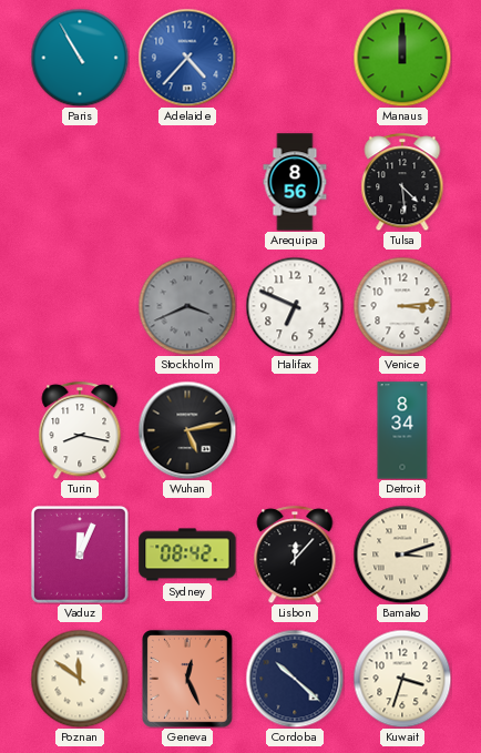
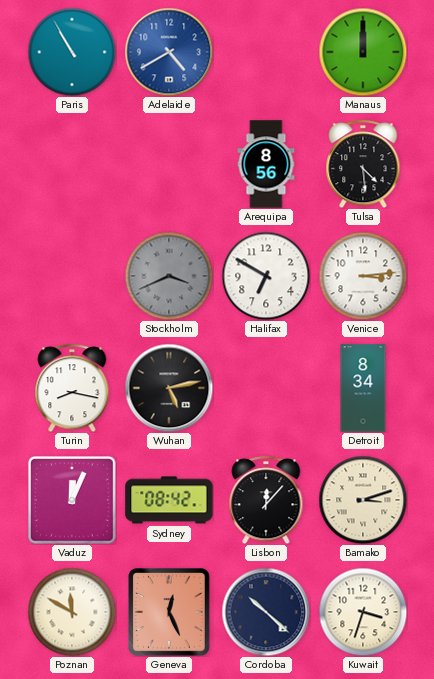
Adelaide: 4:37 -> 4:40
Halifax: 6:49 -> 6:50
Poznan: 11:51 -> 11:50
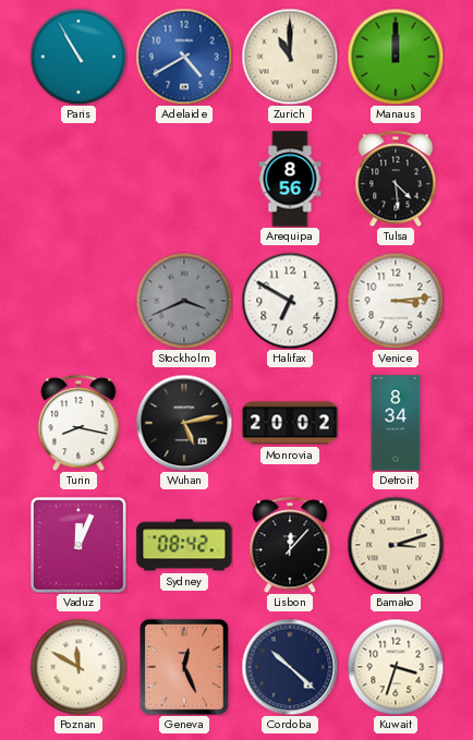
Zurich: none -> 11:00
Monrovia: none -> 20:02
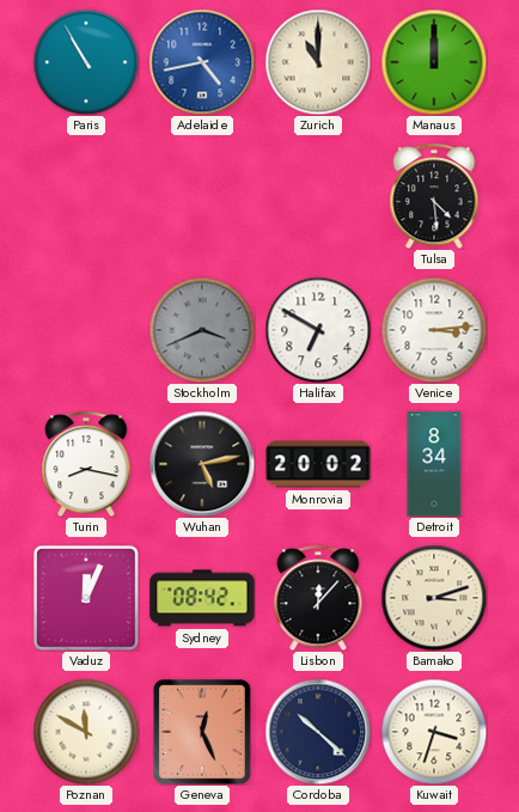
Adelaide: 4:40 -> 4:43
Arequipa: 8:56 -> none
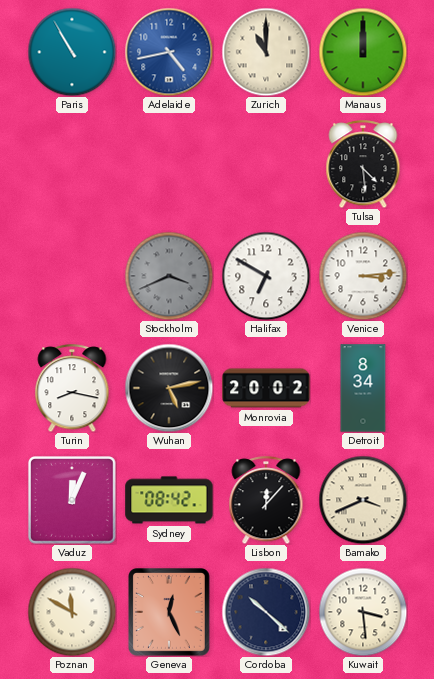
Bamako: 3:12 -> 3:41
Kuwait: 3:33 -> 3:29
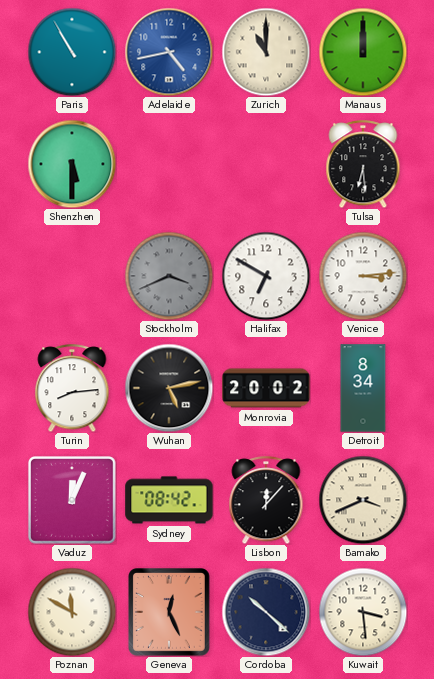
Shenzhen: none -> 5:30
Tulsa: 4:29 -> 6:29
Turin: 8:17 -> 8:14
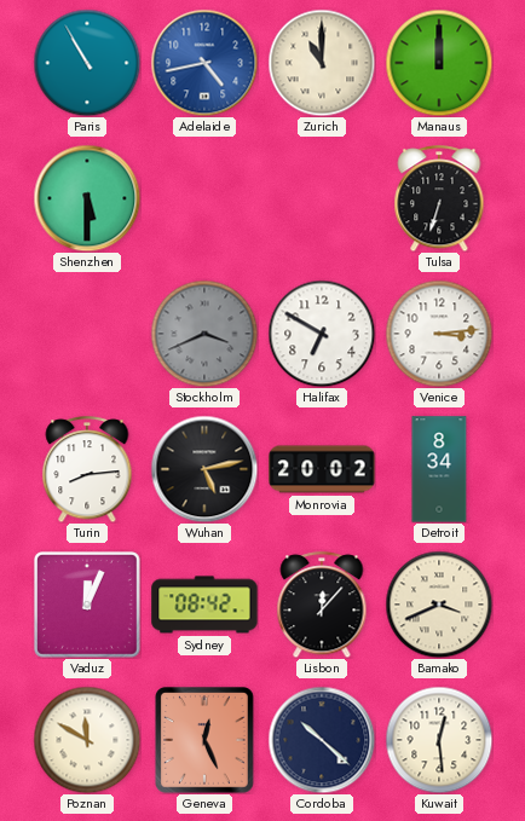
Tulsa: 6:29 -> 6:33
Kuwait: 3:29 -> 12:29
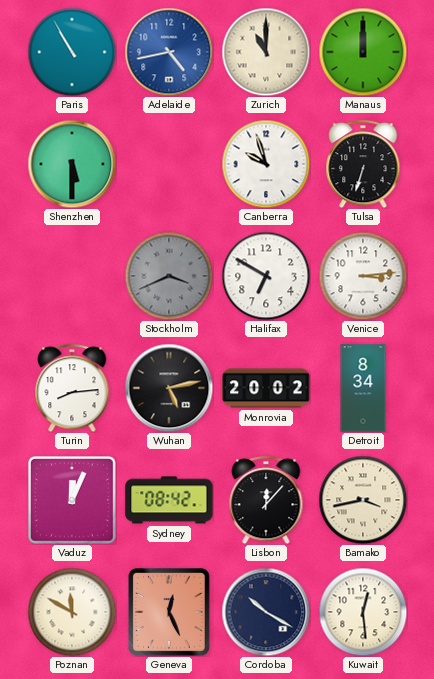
Canberra: none -> 9:57
Bamako: 3:41 -> 3:43
Cordoba: 10:22 -> 10:20
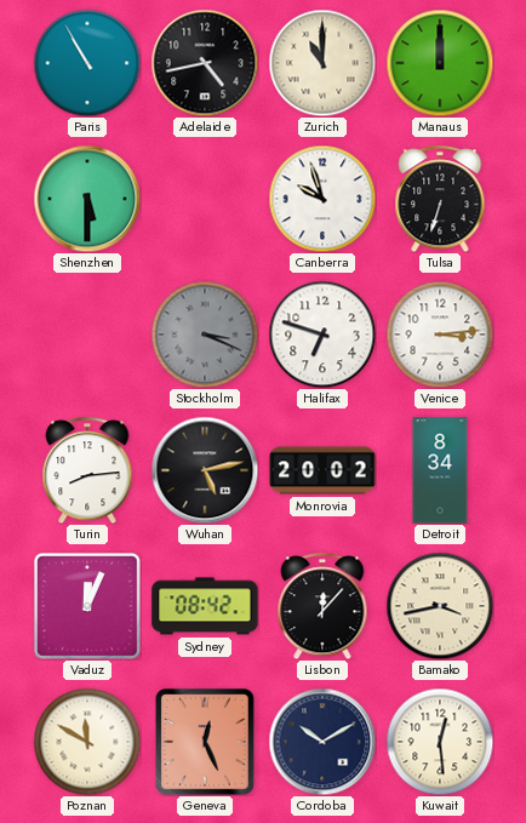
Adelaide dial: blue -> black
Stockholm: 3:41 -> 3:19
Halifax: 6:50 -> 6:48
Cordoba: 10:20 -> 10:10
